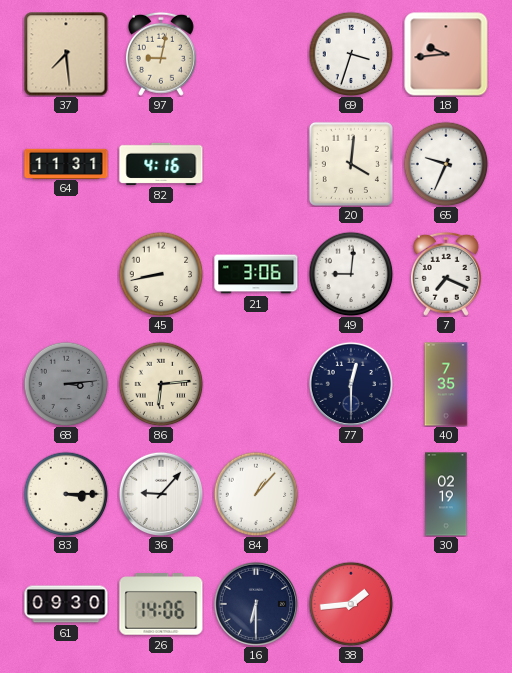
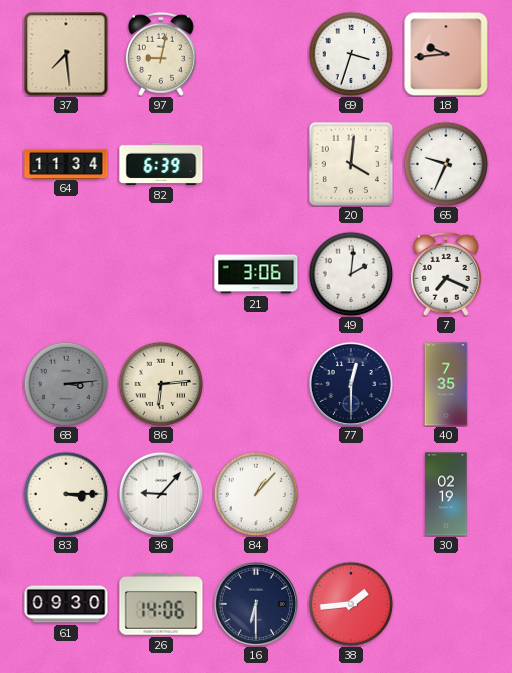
64: 11:31 -> 11:34
82: 4:16 -> 6:39
45: 8:43 -> none
49: 9:01 -> 2:01
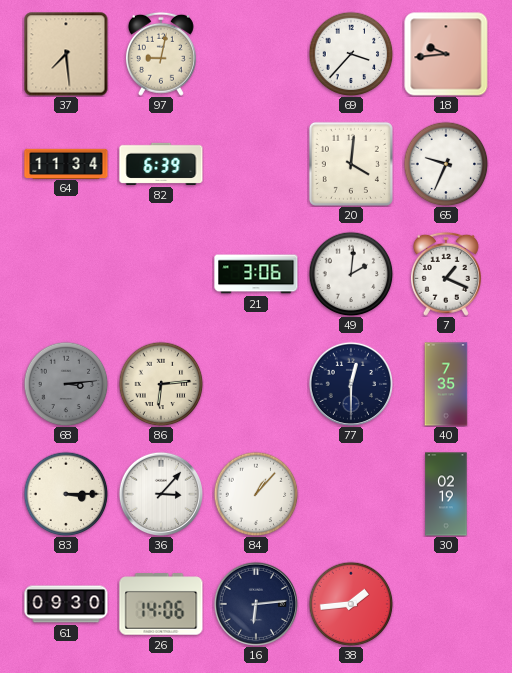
69: 3:33 -> 3:37
7: 7:19 -> 1:19
36: 9:07 -> 3:07
16: 6:30 -> 6:14
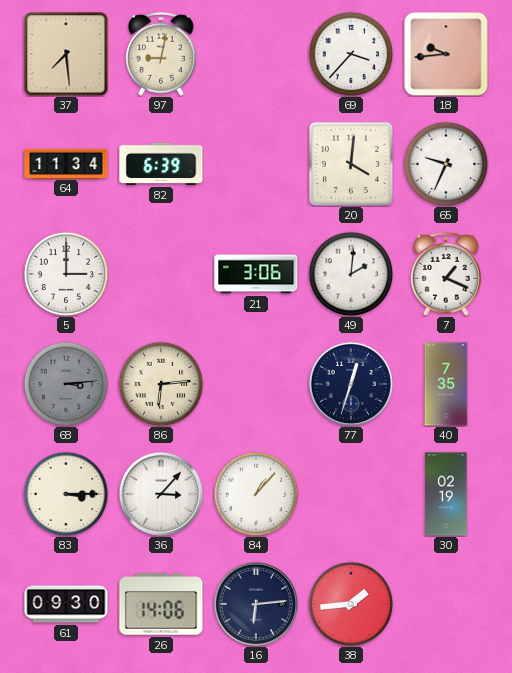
5: none -> 3:00
77: 12:30 -> 12:33
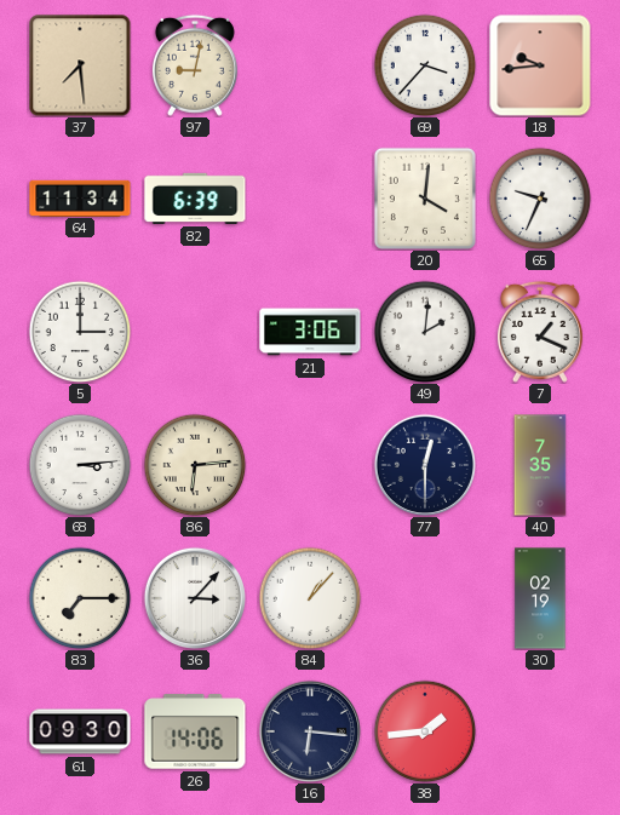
68 dial: grey -> white
77: 12:33 -> 12:30
83: 3:15 -> 7:15
16: 6:14 -> 6:16
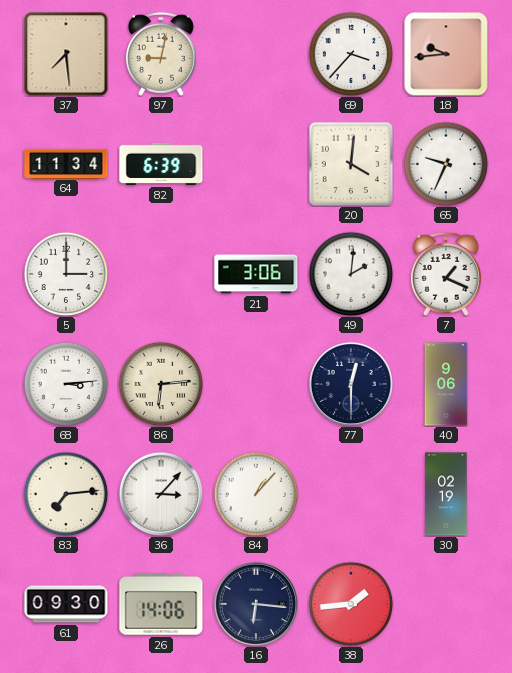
40: 7:35 -> 9:06
83: 7:15 -> 7:14
